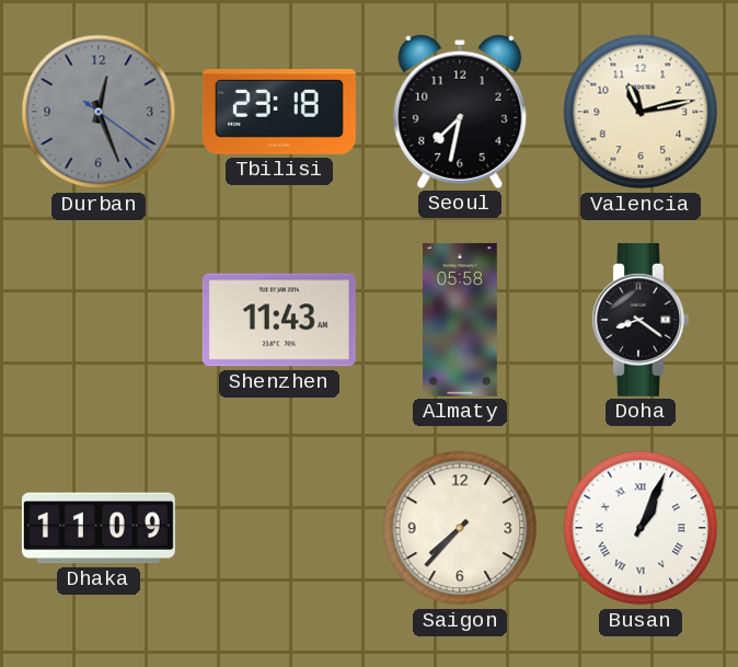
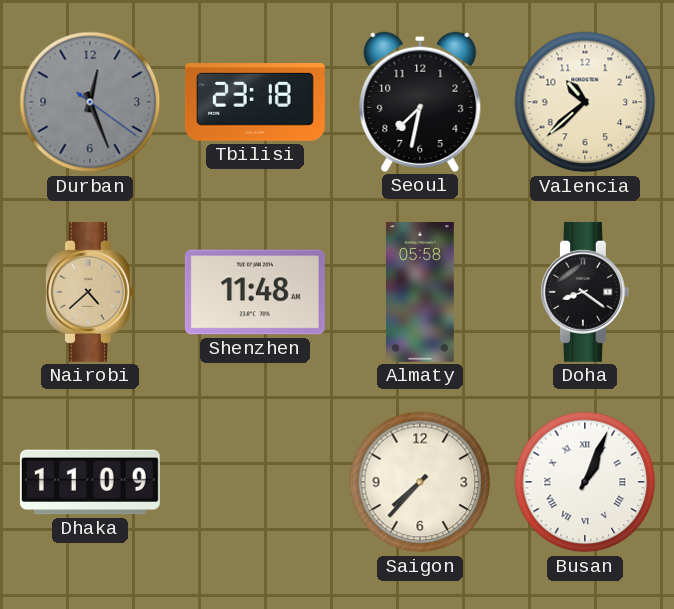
Valencia: 11:13 -> 10:38
Nairobi: none -> 4:38
Shenzhen: 11:43 -> 11:48
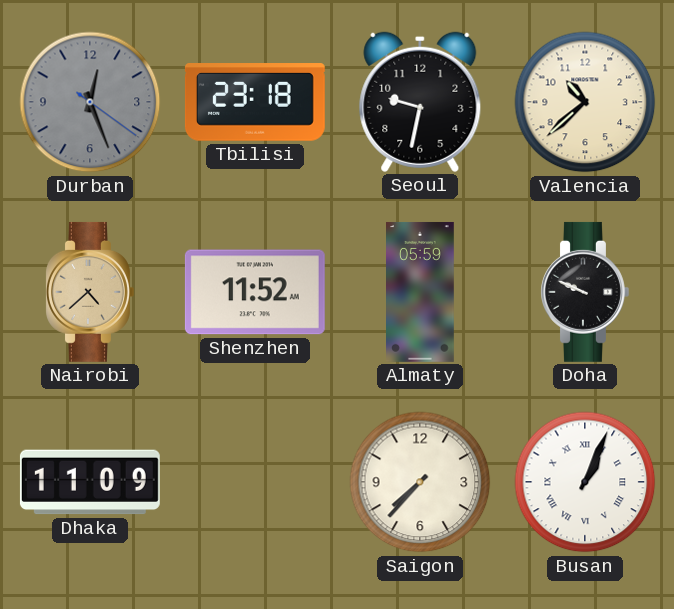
Seoul: 7:32 -> 9:32
Shenzhen: 11:48 -> 11:52
Almaty: 05:58 -> 05:59
Doha: 8:21 -> 9:49
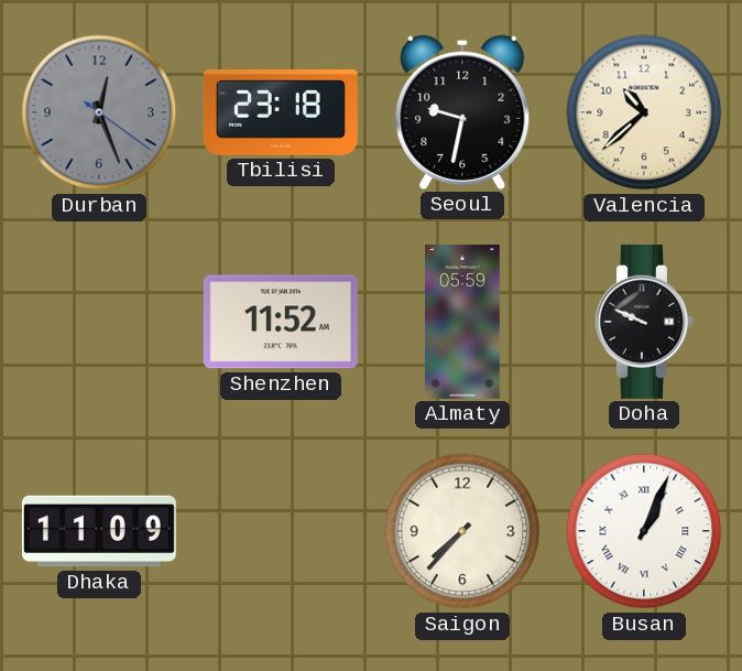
Nairobi: 4:38 -> none
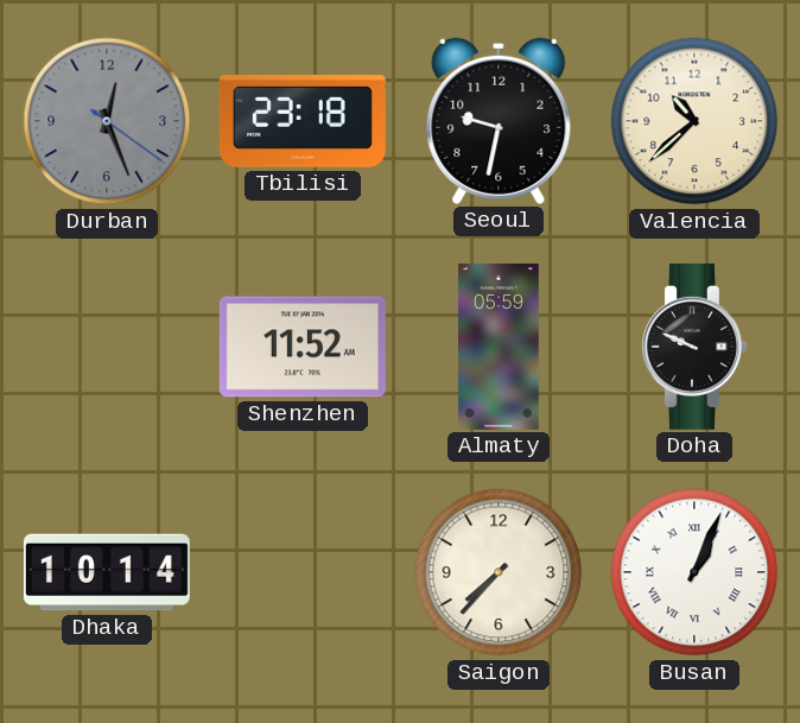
Dhaka: 11:09 -> 10:14
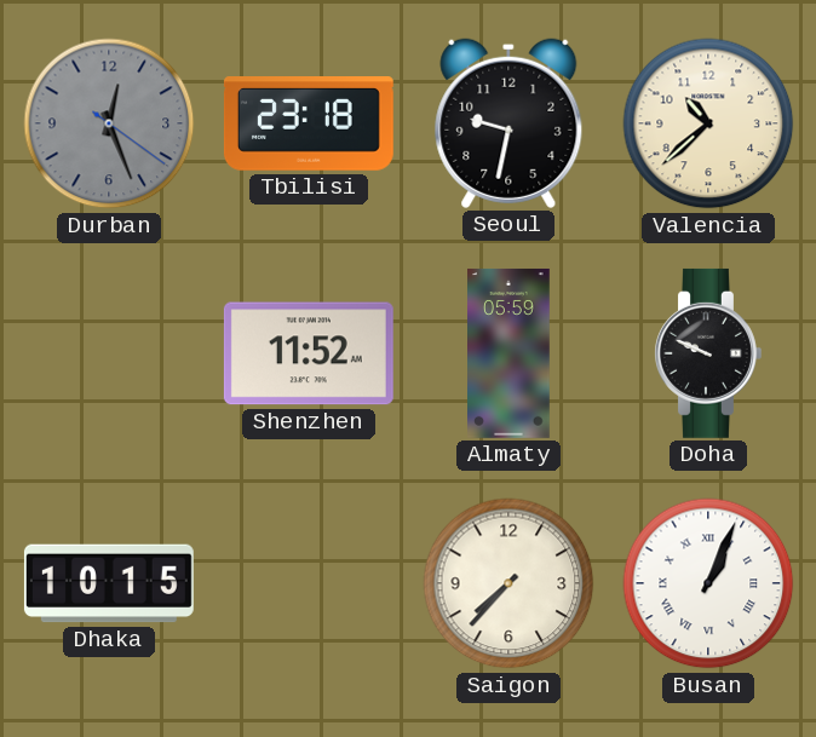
Dhaka: 10:14 -> 10:15
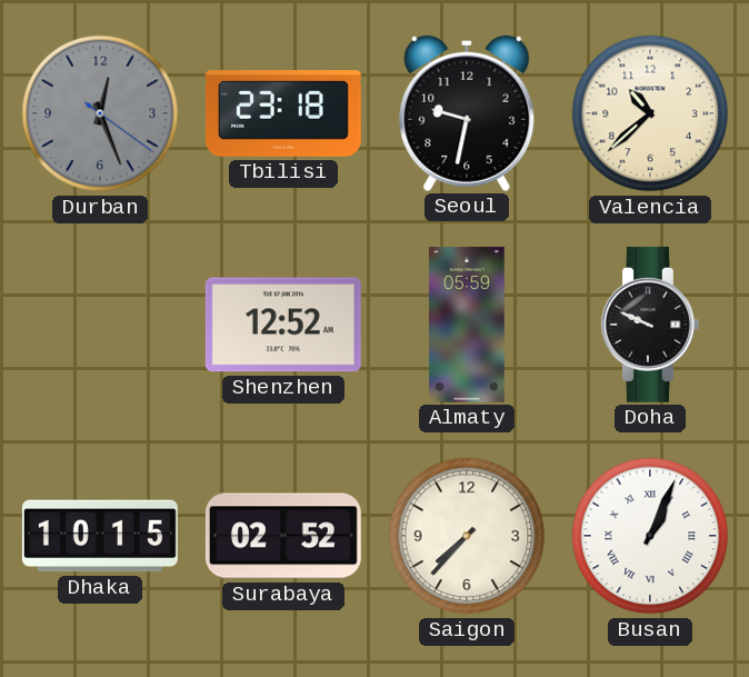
Shenzhen: 11:52 -> 12:52
Surabaya: none -> 02:52
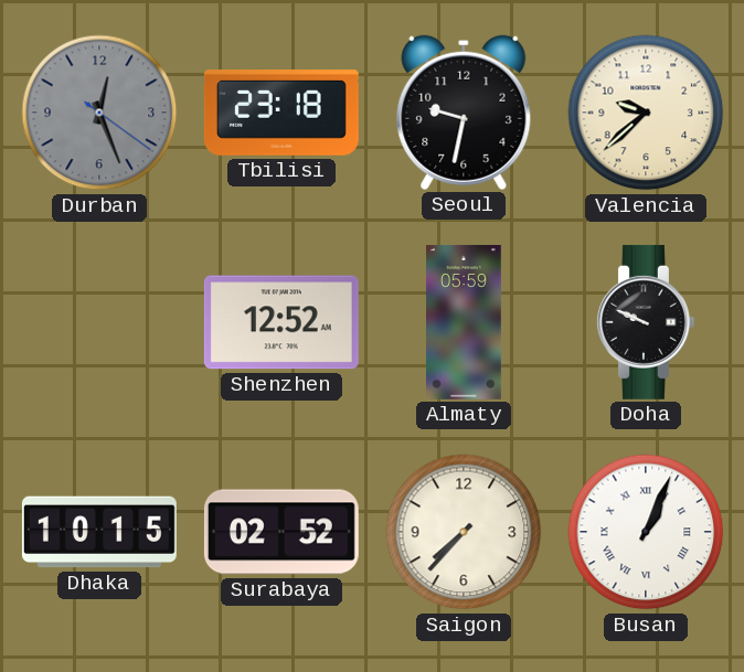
Valencia: 10:38 -> 9:38
